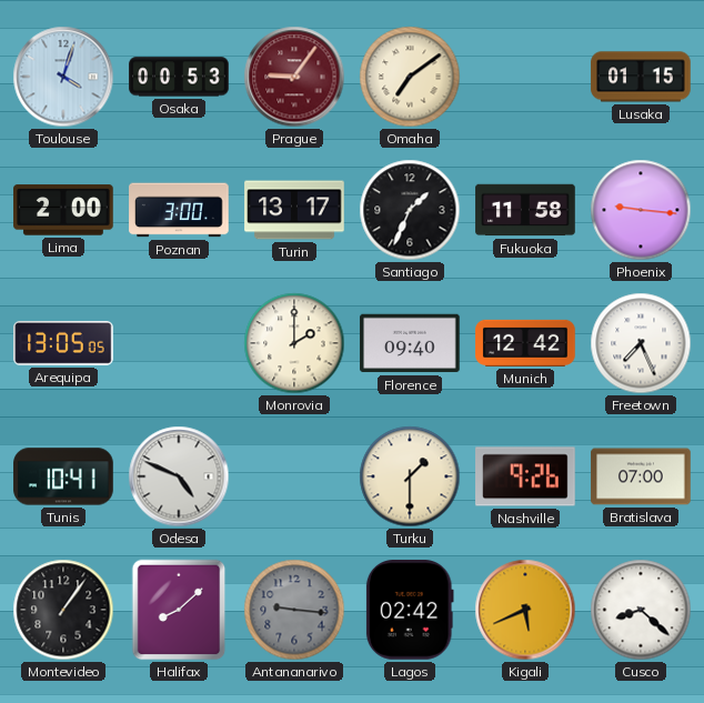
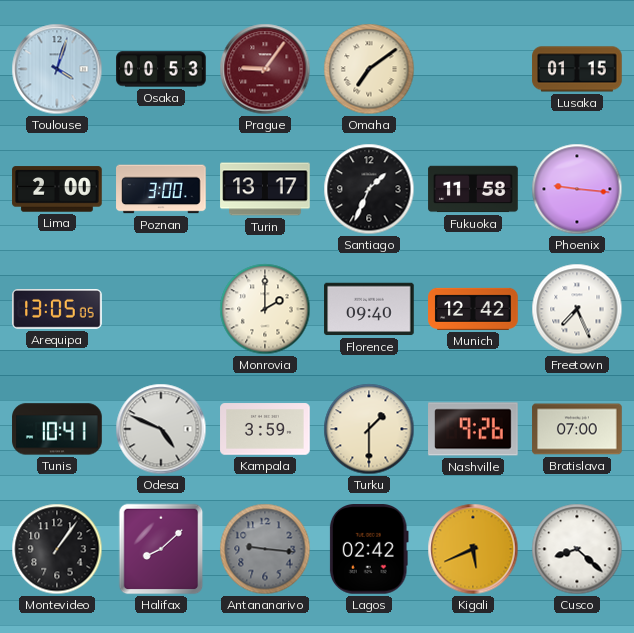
Kampala: none -> 3:59
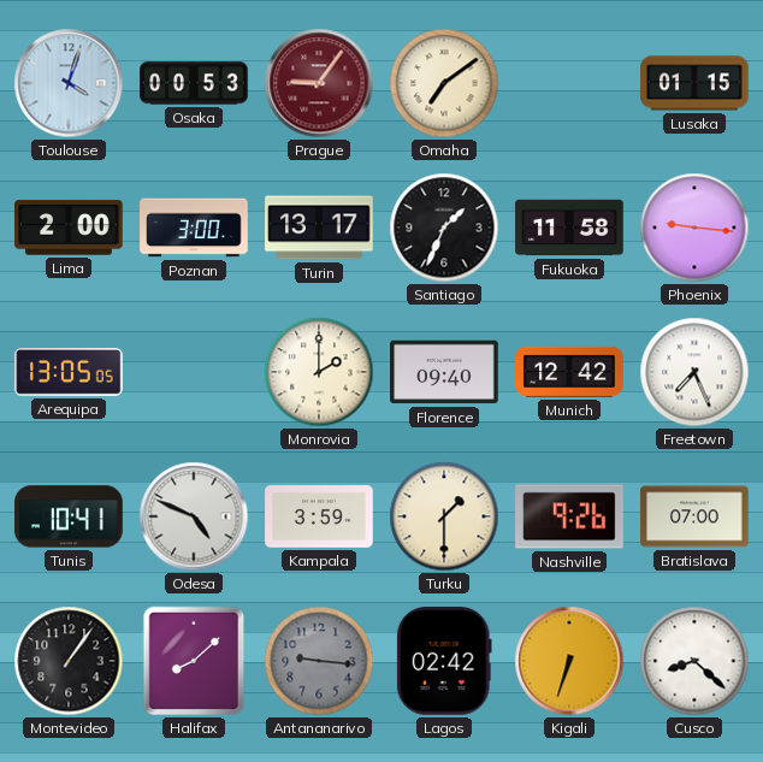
Kigali: 5:41 -> 6:33
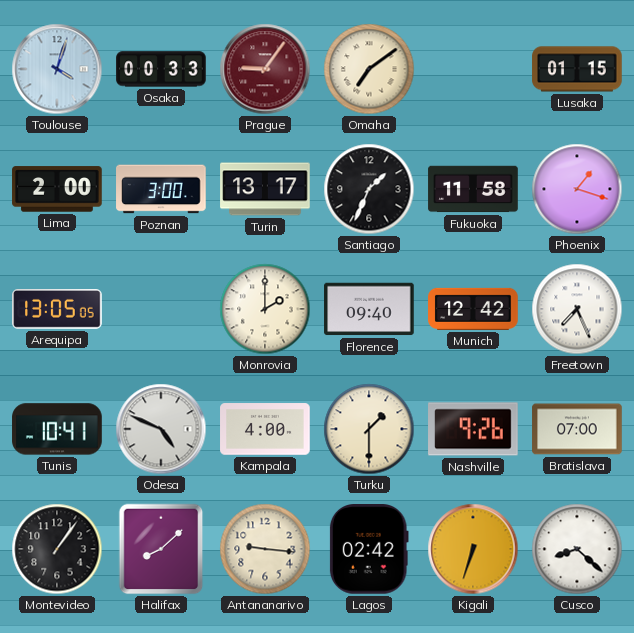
Osaka: 00:53 -> 00:33
Phoenix: 9:16 -> 1:18
Kampala: 3:59 -> 4:00
Antananarivo dial: grey -> cream
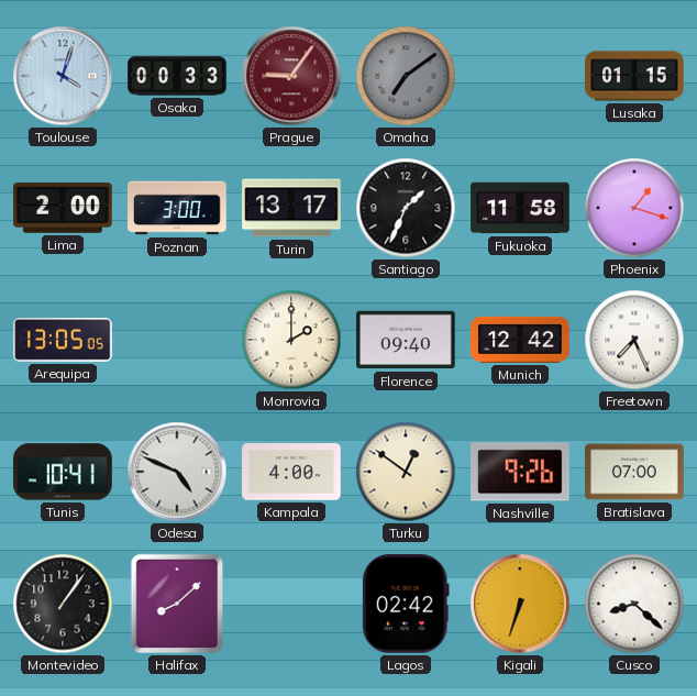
Omaha dial: cream -> grey
Turku: 1:30 -> 12:51
Antananarivo: 9:16 -> none
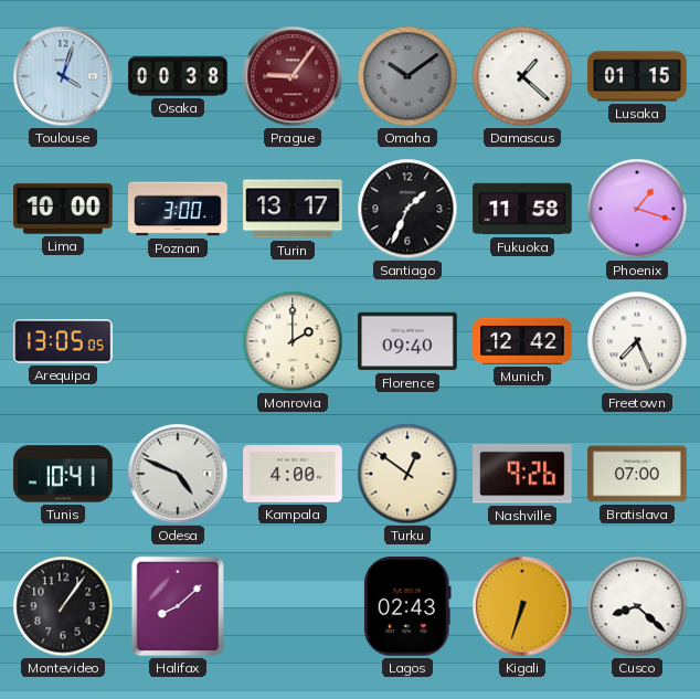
Osaka: 00:33 -> 00:38
Omaha: 7:09 -> 10:09
Damascus: none -> 1:22
Lima: 2:00 -> 10:00
Lagos: 02:42 -> 02:43
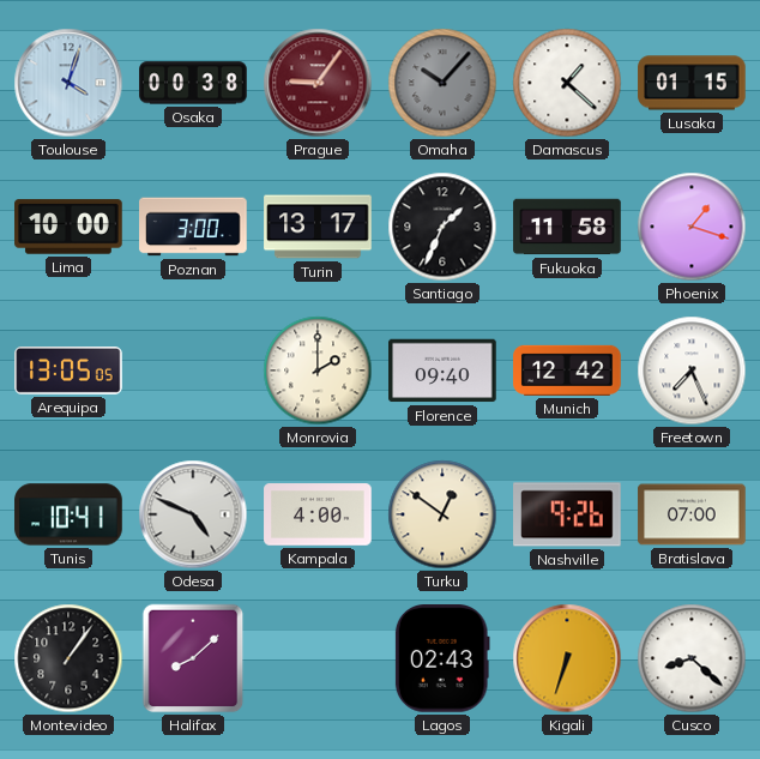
Omaha: 10:09 -> 10:07
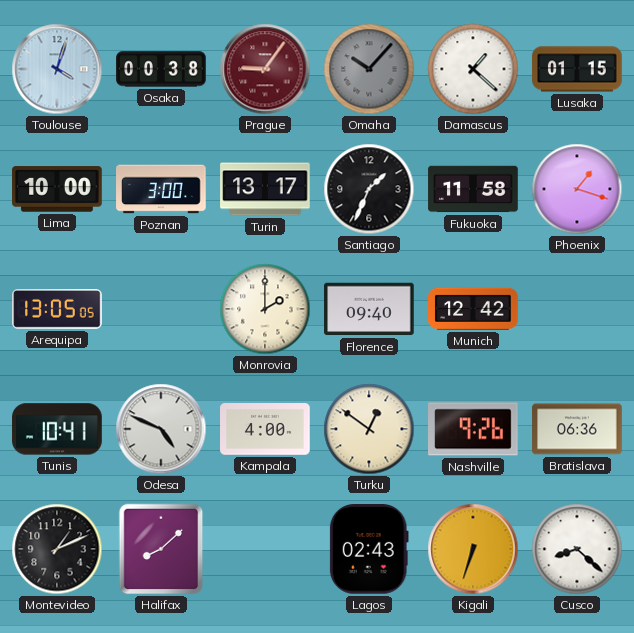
Freetown: 7:26 -> none
Bratislava: 07:00 -> 06:36
Montevideo: 1:06 -> 1:11
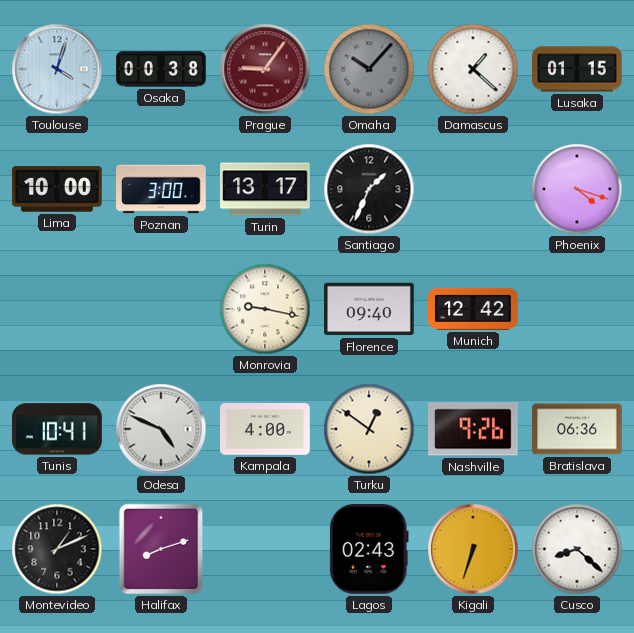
Fukuoka: 11:58 -> none
Phoenix: 1:18 -> 4:18
Arequipa: 13:05 -> none
Monrovia: 2:00 -> 9:17
Halifax: 8:08 -> 8:12
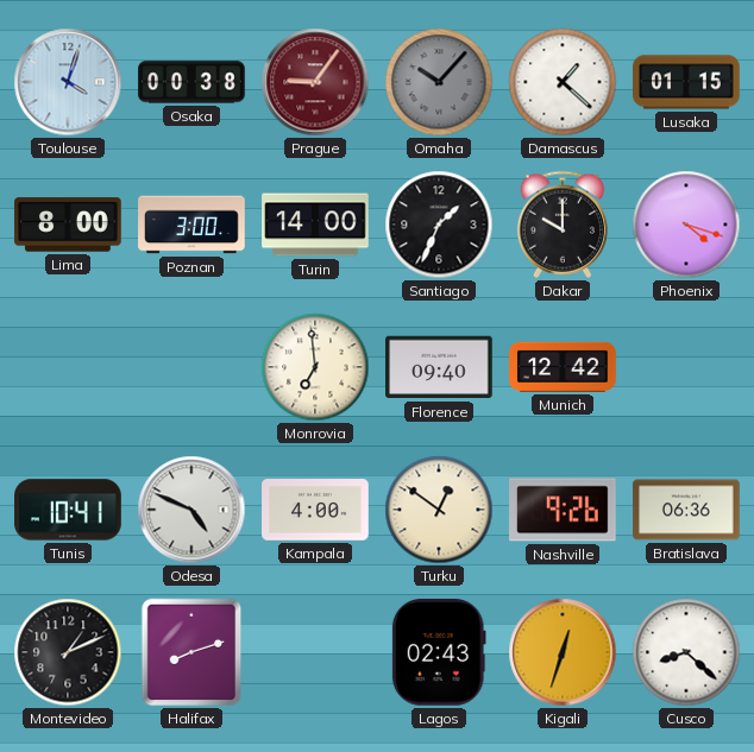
Lima: 10:00 -> 8:00
Turin: 13:17 -> 14:00
Dakar: none -> 10:00
Monrovia: 9:17 -> 6:59
Kigali: 6:33 -> 12:33
